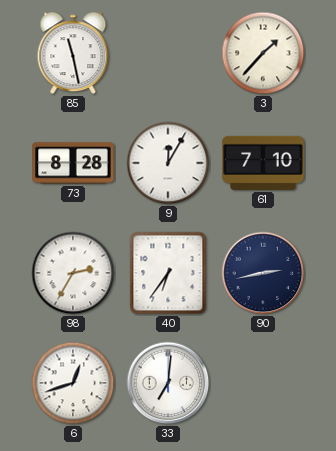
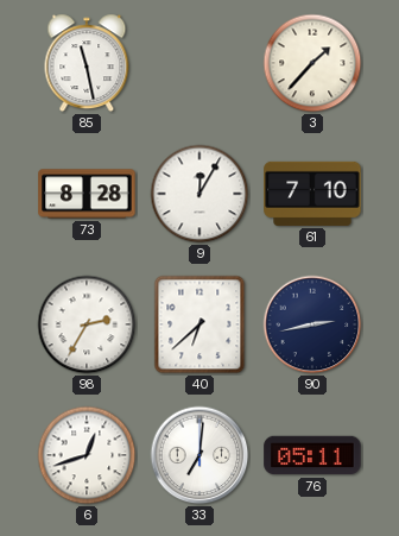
40: 6:36 -> 6:38
76: none -> 05:11
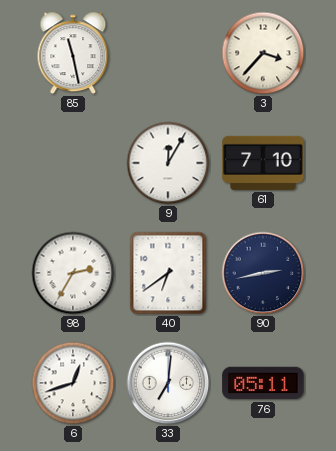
3: 1:37 -> 3:37
73: 8:28 -> none
40: 6:38 -> 6:39
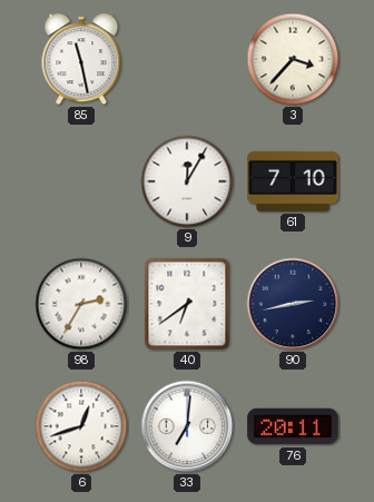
76: 05:11 -> 20:11
